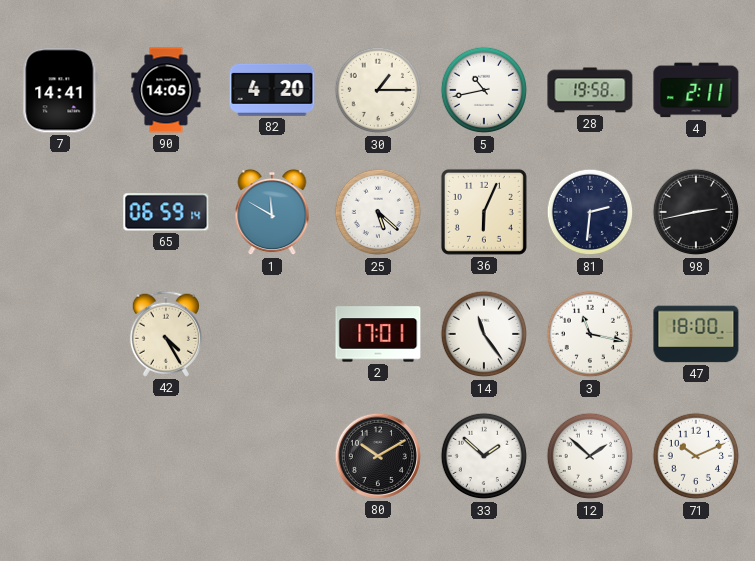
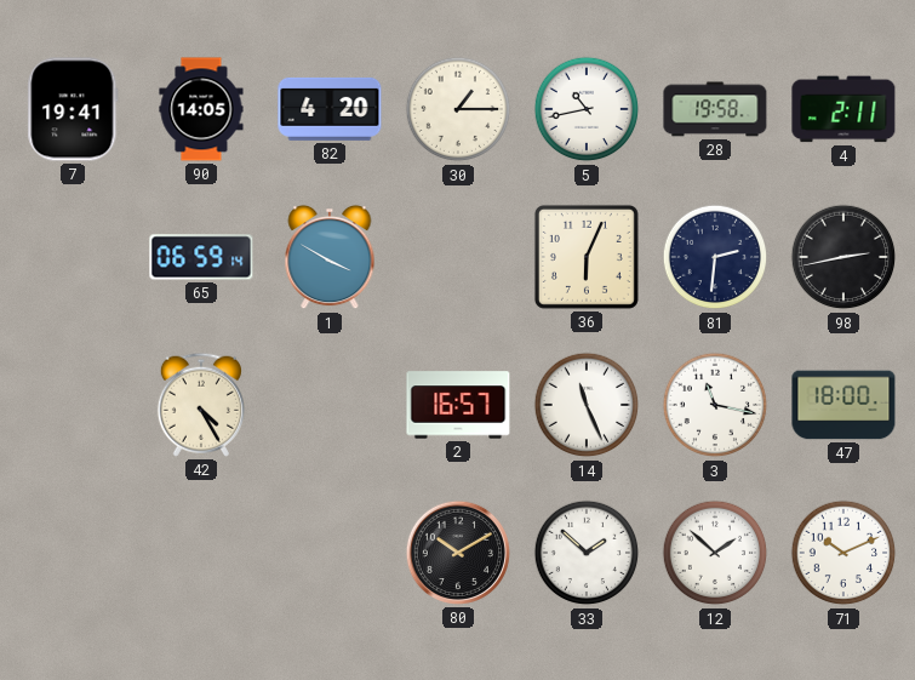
7: 14:41 -> 19:41
1: 11:50 -> 3:50
25: 5:22 -> none
2: 17:01 -> 16:57
14: 11:24 -> 11:26
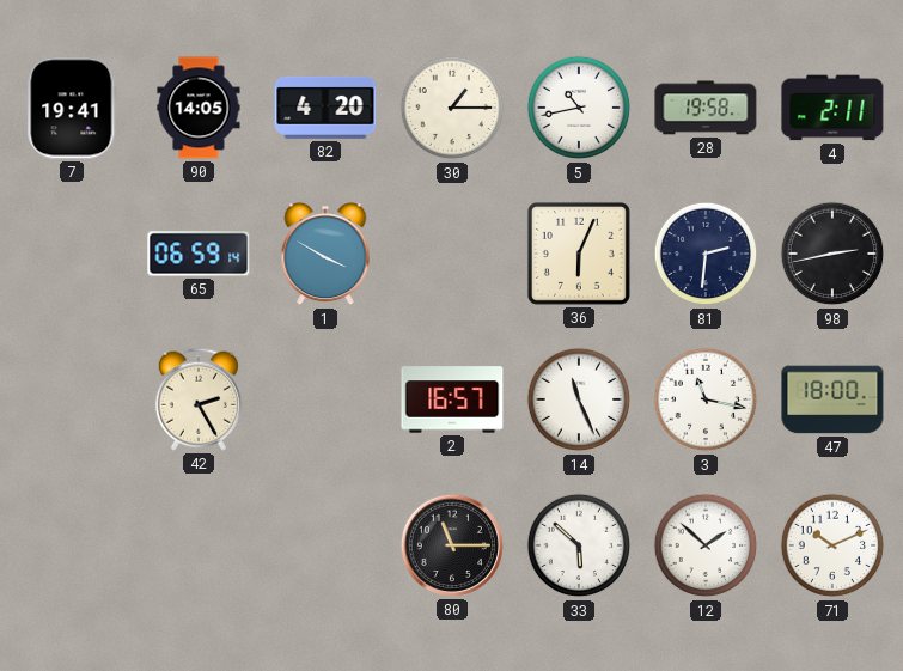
42: 4:25 -> 2:25
80: 10:10 -> 11:15
33: 1:52 -> 5:52
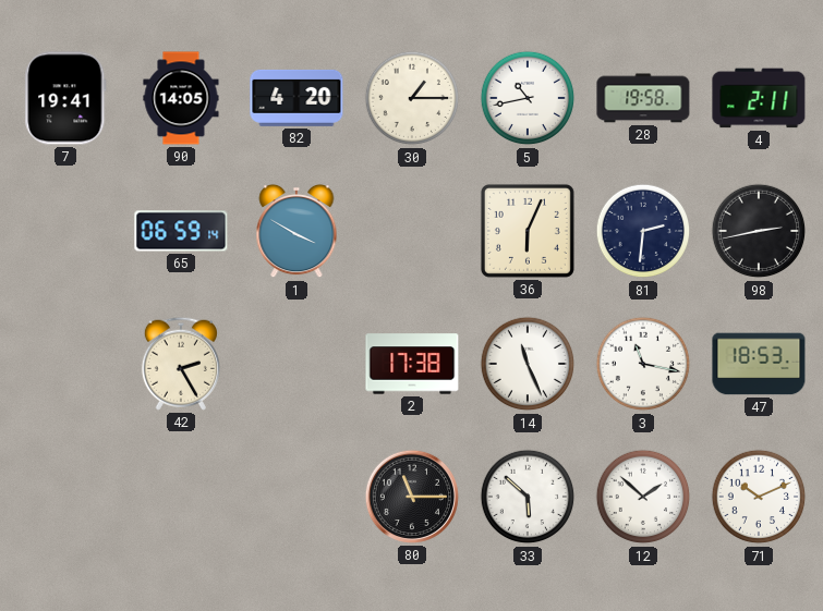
2: 16:57 -> 17:38
47: 18:00 -> 18:53
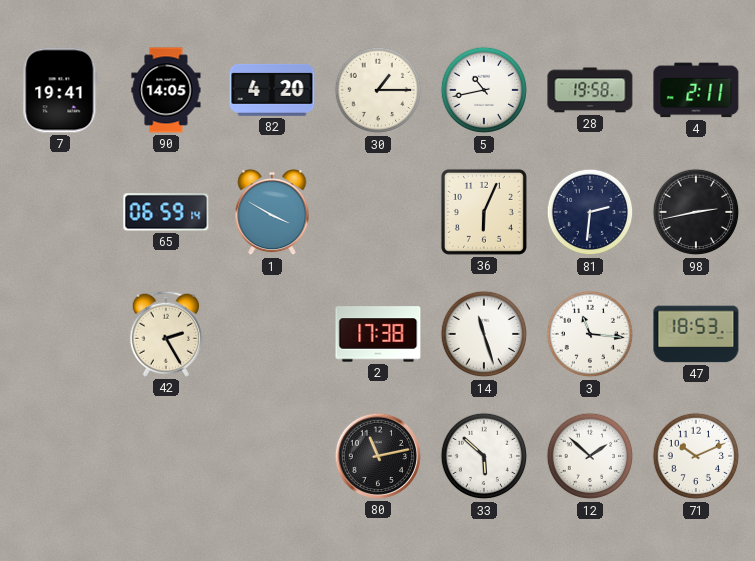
14: 11:26 -> 11:27
3: 11:17 -> 11:16
80: 11:15 -> 11:13
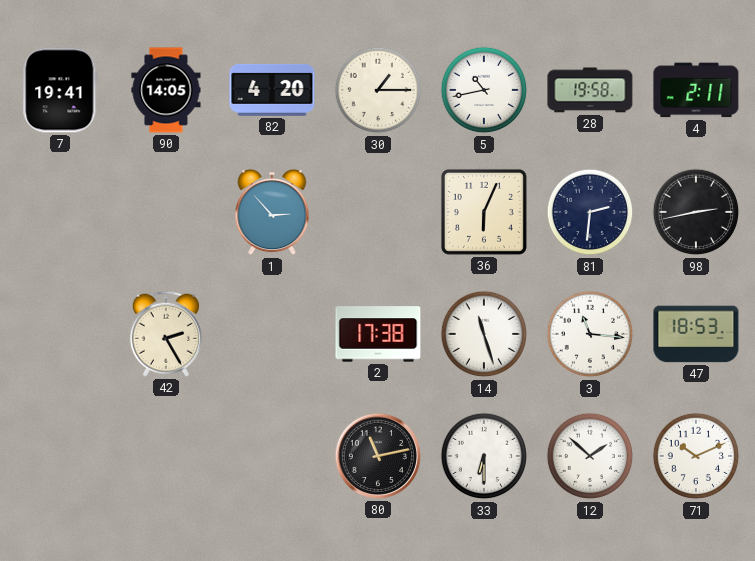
65: 06:59 -> none
1: 3:50 -> 2:53
33: 5:52 -> 6:30
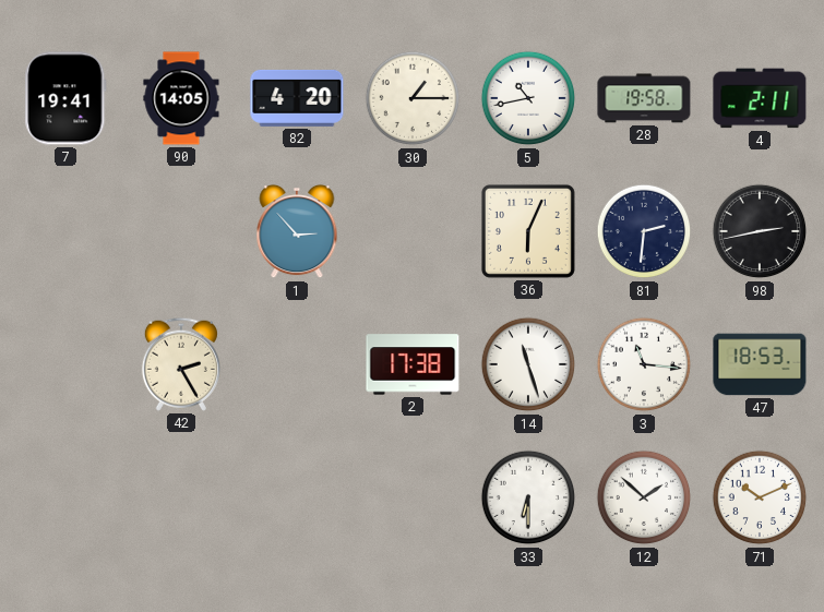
80: 11:13 -> none
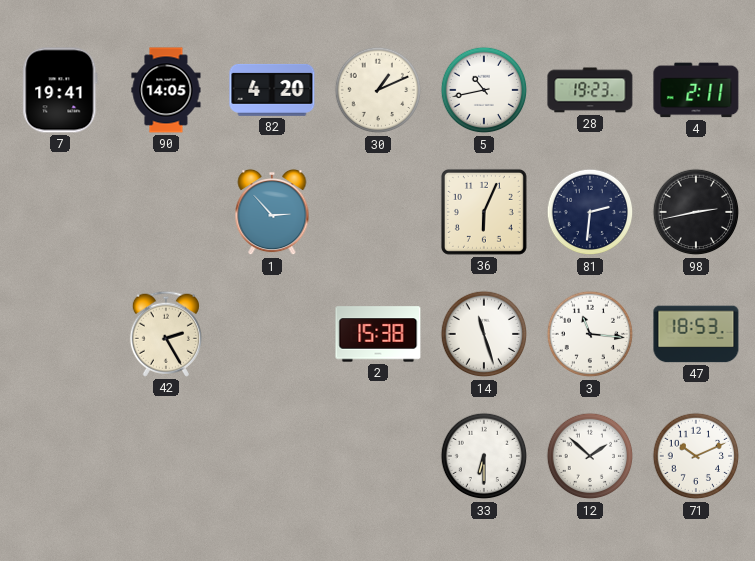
30: 1:15 -> 1:11
28: 19:58 -> 19:23
2: 17:38 -> 15:38
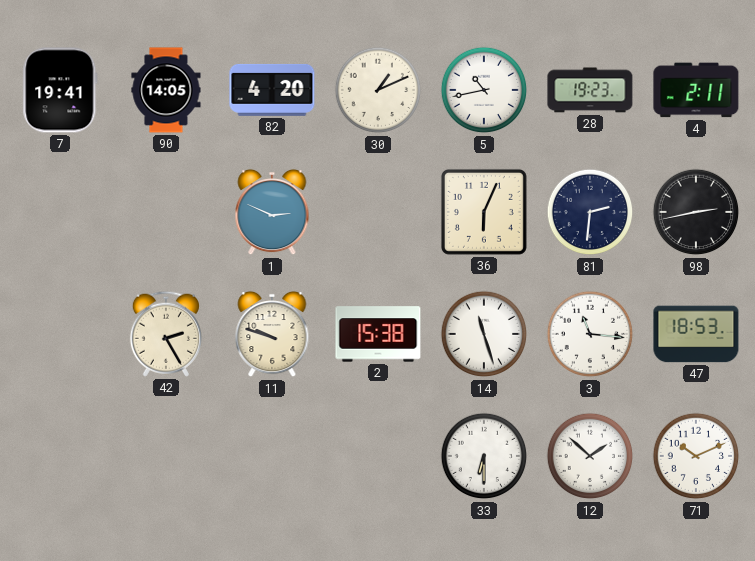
1: 2:53 -> 2:49
11: none -> 9:48
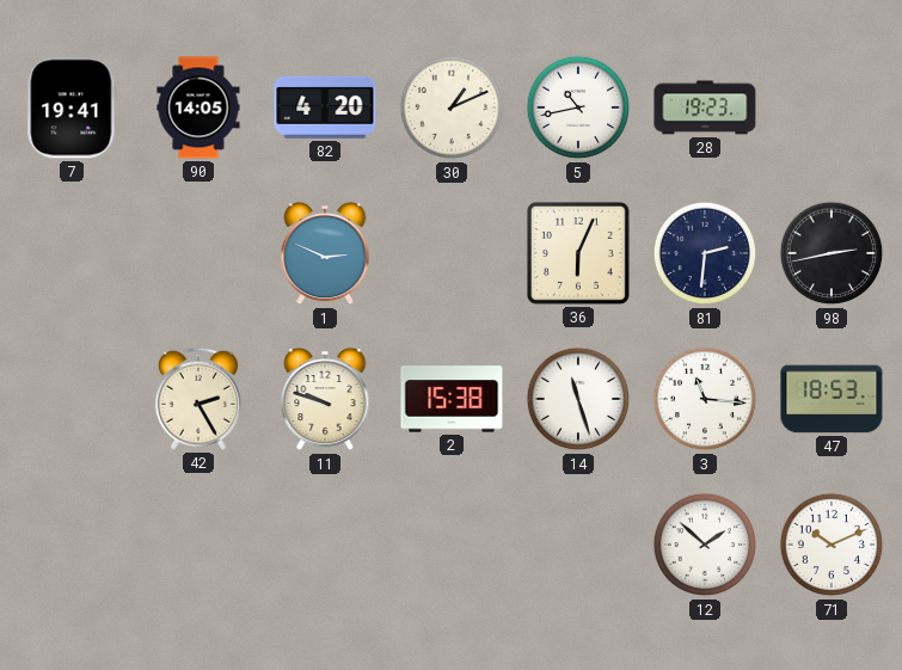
4: 2:11 -> none
33: 6:30 -> none
